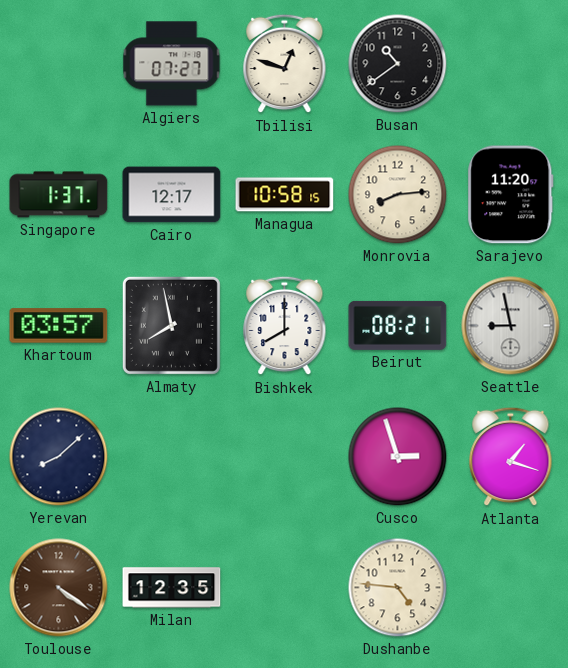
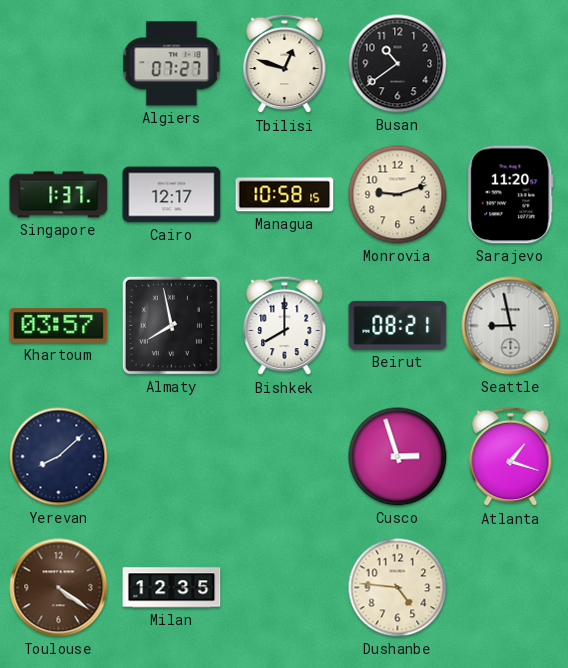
Monrovia: 8:14 -> 9:12
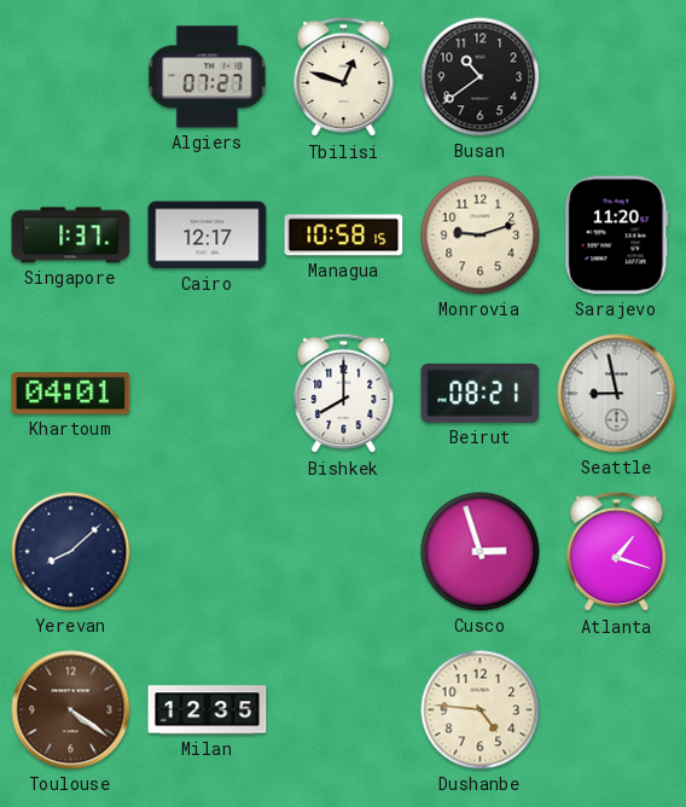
Khartoum: 03:57 -> 04:01
Almaty: 7:58 -> none
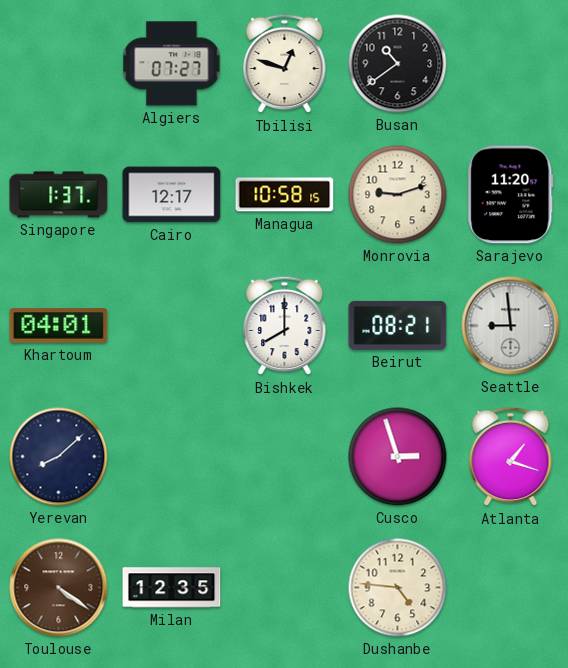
Seattle: 8:58 -> 8:59
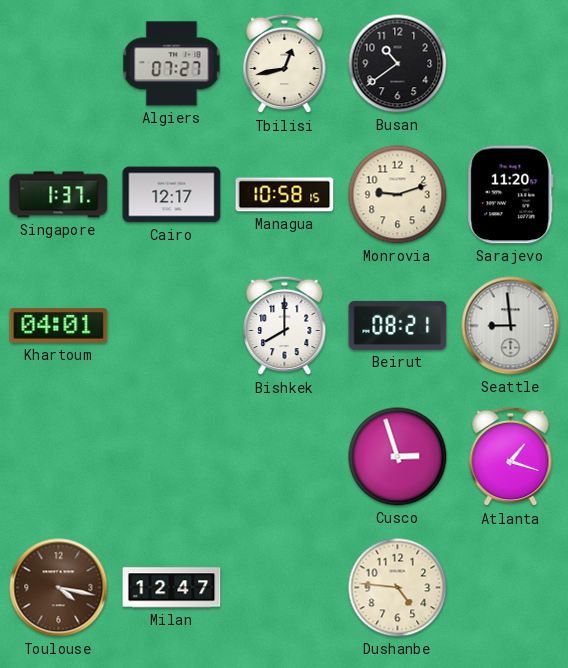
Tbilisi: 12:48 -> 12:43
Yerevan: 8:08 -> none
Toulouse: 4:21 -> 4:17
Milan: 12:35 -> 12:47
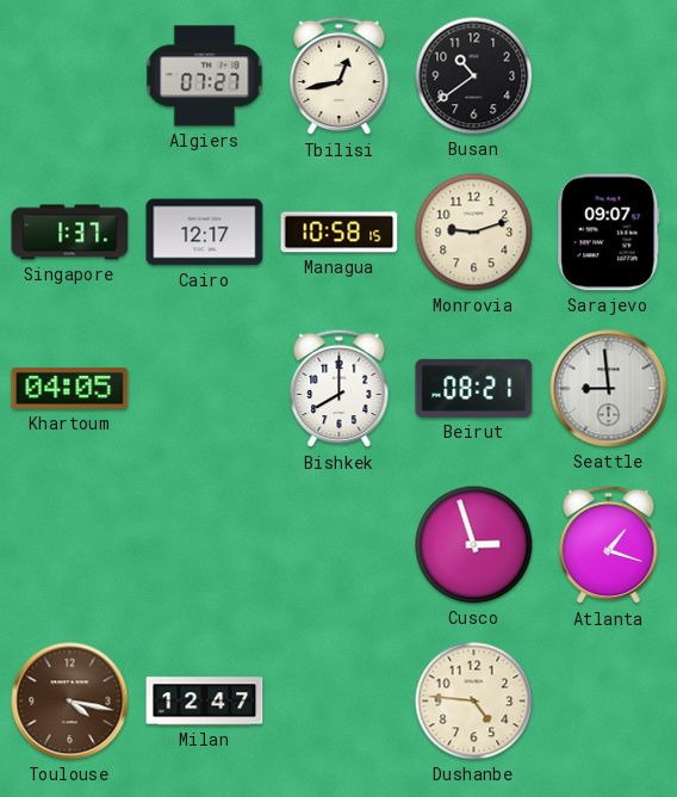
Sarajevo: 11:20 -> 09:07
Khartoum: 04:01 -> 04:05
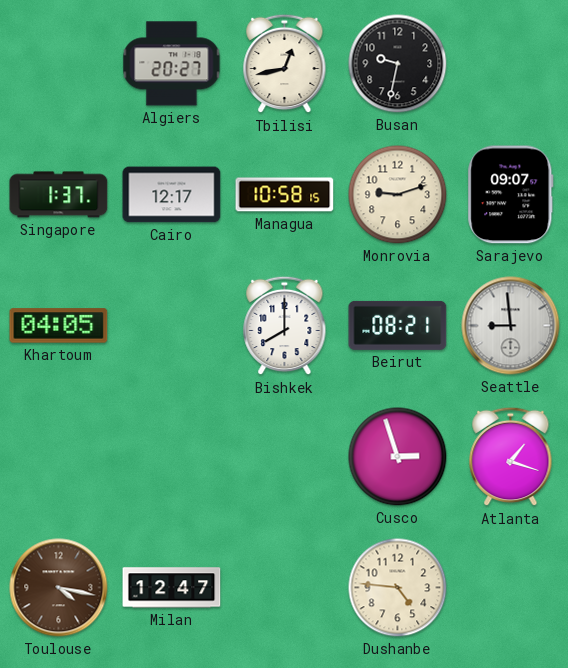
Algiers: 07:27 -> 20:27
Busan: 10:39 -> 9:32
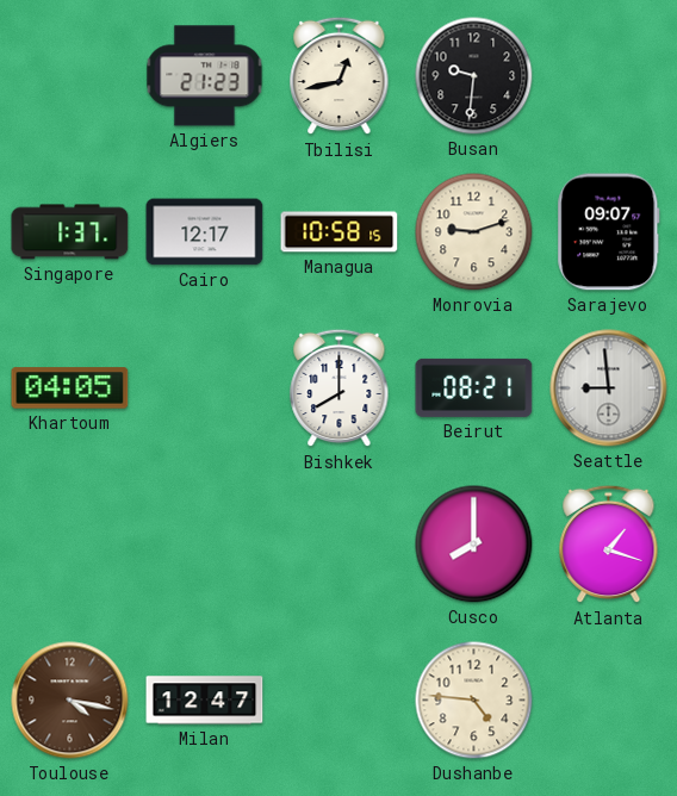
Algiers: 20:27 -> 21:23
Busan: 9:32 -> 9:31
Cusco: 2:57 -> 8:00
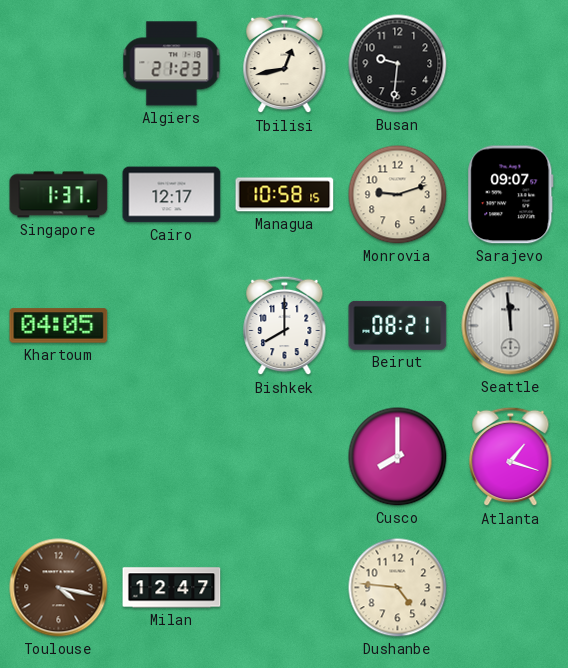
Seattle: 8:59 -> 11:59
